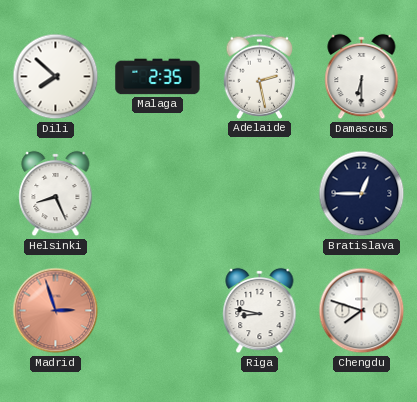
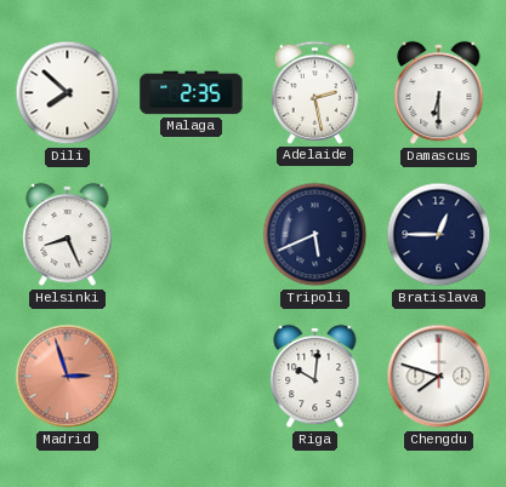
Tripoli: none -> 5:41
Riga: 8:47 -> 10:01
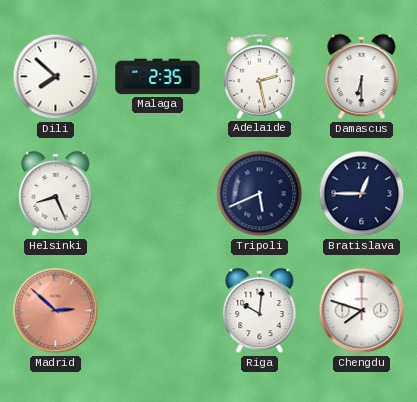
Madrid: 2:57 -> 2:52
